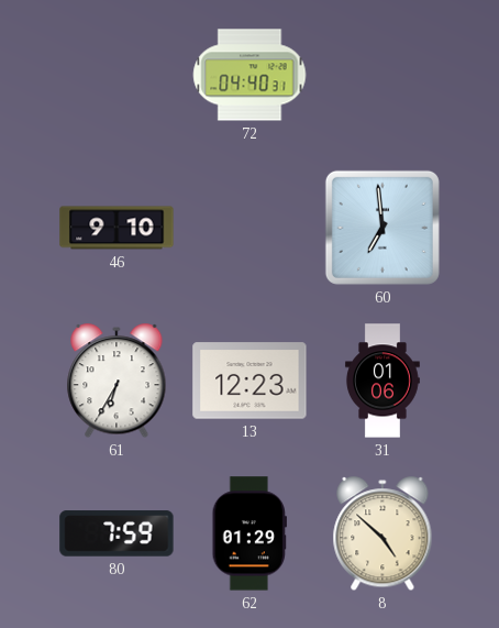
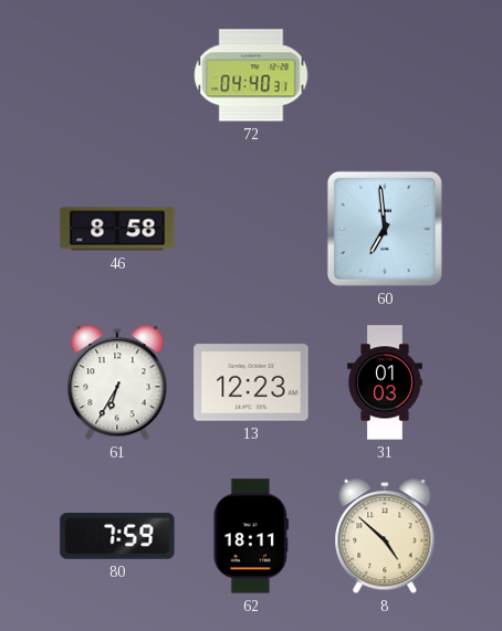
46: 9:10 -> 8:58
31: 01:06 -> 01:03
62: 01:29 -> 18:11
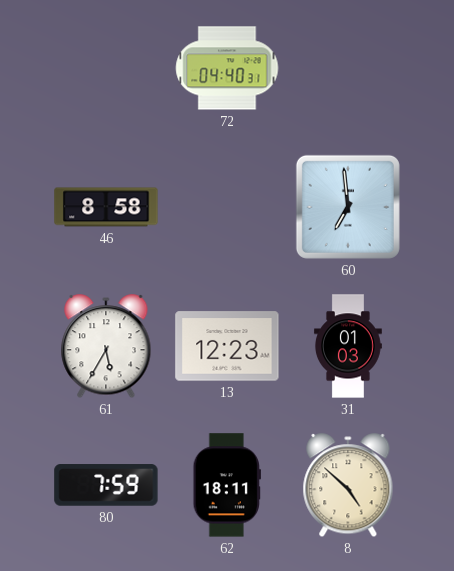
61: 6:35 -> 5:35
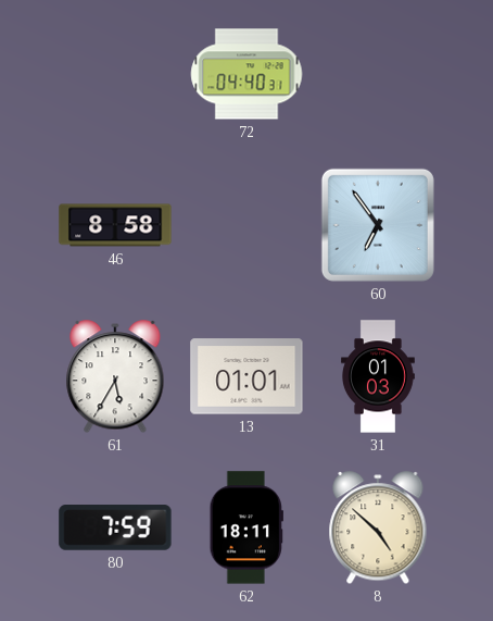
60: 6:59 -> 6:54
13: 12:23 -> 01:01
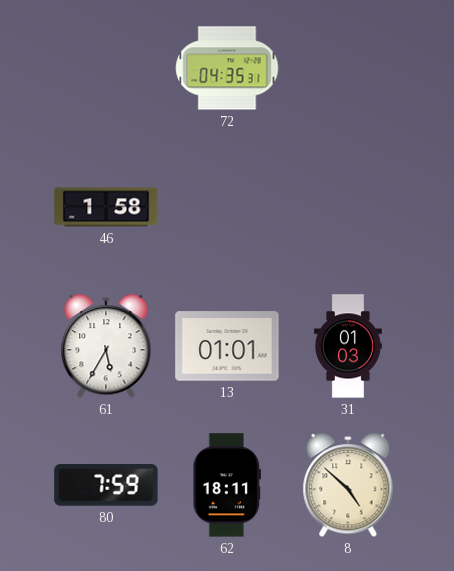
72: 04:40 -> 04:35
46: 8:58 -> 1:58
60: 6:54 -> none
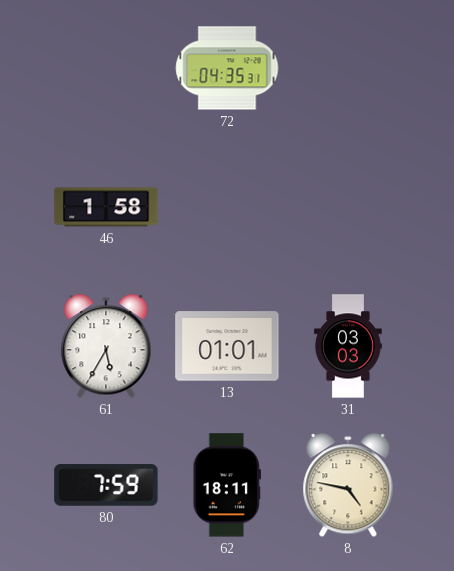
31: 01:03 -> 03:03
8: 4:52 -> 4:47
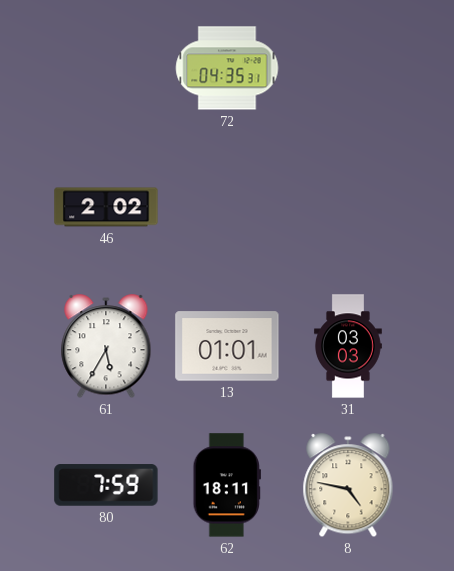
46: 1:58 -> 2:02
